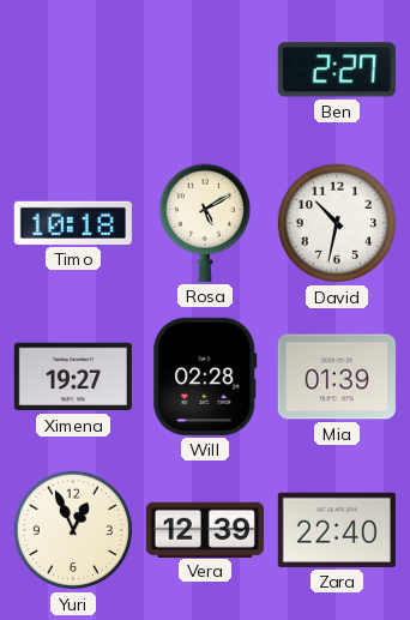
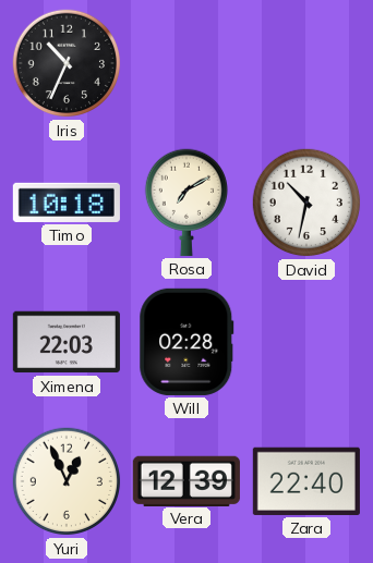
Iris: none -> 10:34
Ben: 2:27 -> none
Rosa: 5:10 -> 7:10
Ximena: 19:27 -> 22:03
Mia: 01:39 -> none
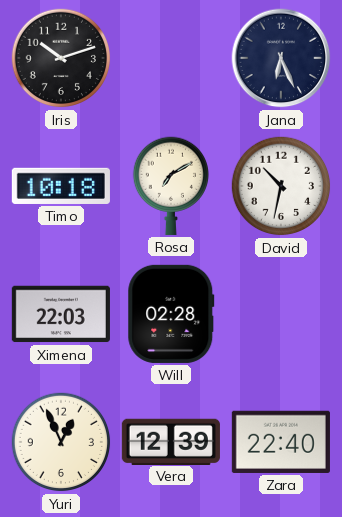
Iris: 10:34 -> 10:12
Jana: none -> 6:26
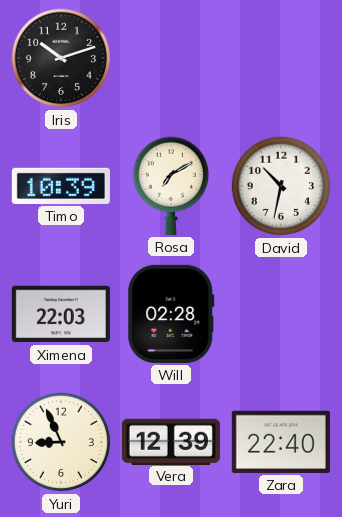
Jana: 6:26 -> none
Timo: 10:18 -> 10:39
Yuri: 12:56 -> 8:56
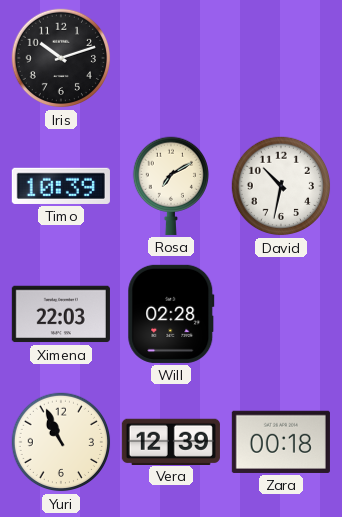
Yuri: 8:56 -> 10:56
Zara: 22:40 -> 00:18
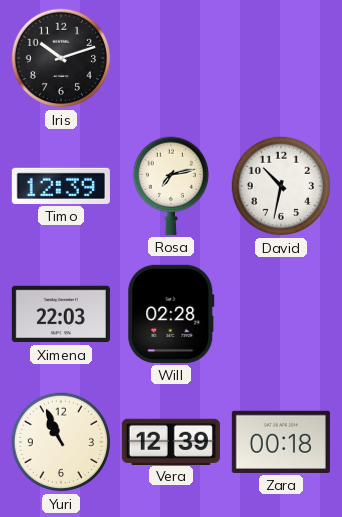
Timo: 10:39 -> 12:39
Rosa: 7:10 -> 7:13
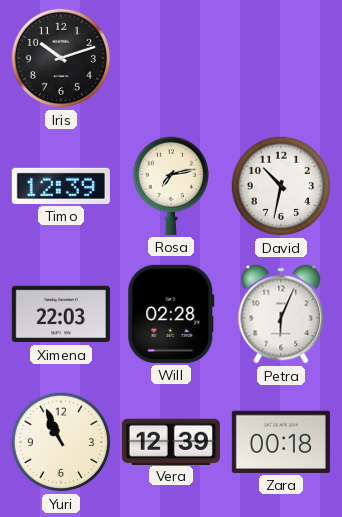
Petra: none -> 6:04
